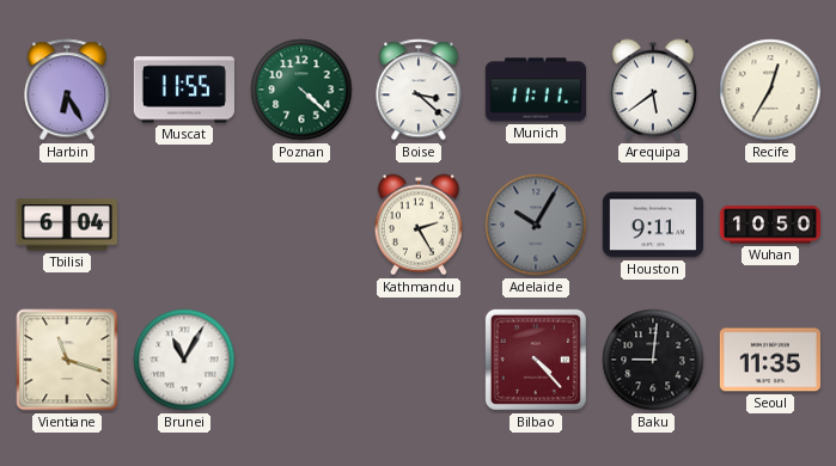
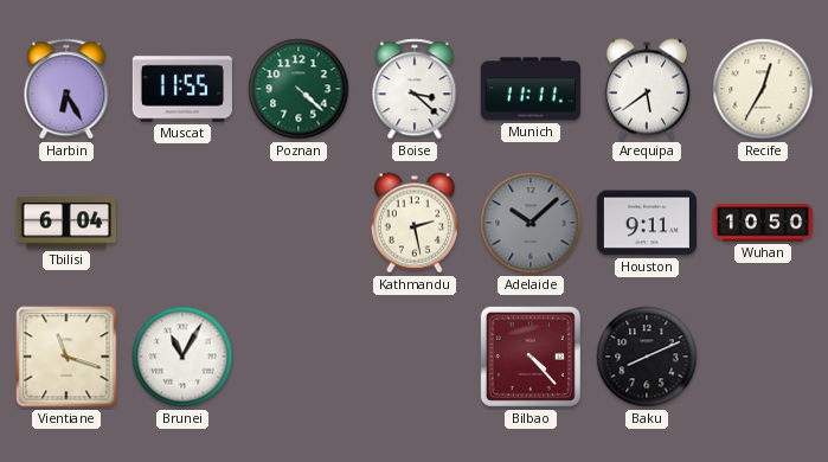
Kathmandu: 2:25 -> 2:28
Adelaide: 10:05 -> 10:08
Baku: 9:01 -> 8:11
Seoul: 11:35 -> none
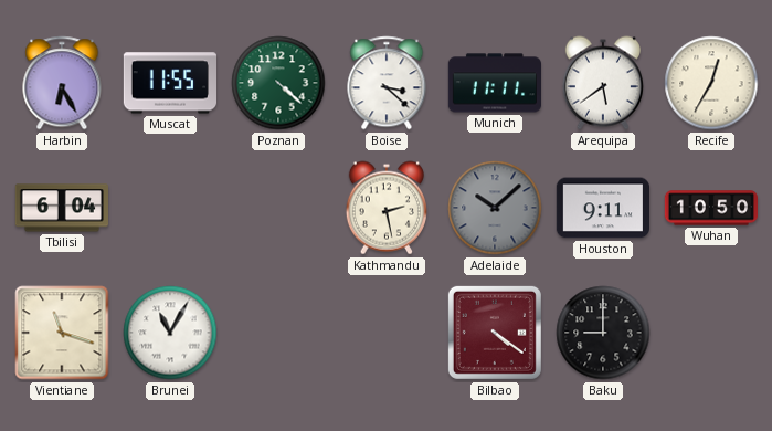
Bilbao: 4:23 -> 4:21
Baku: 8:11 -> 9:00
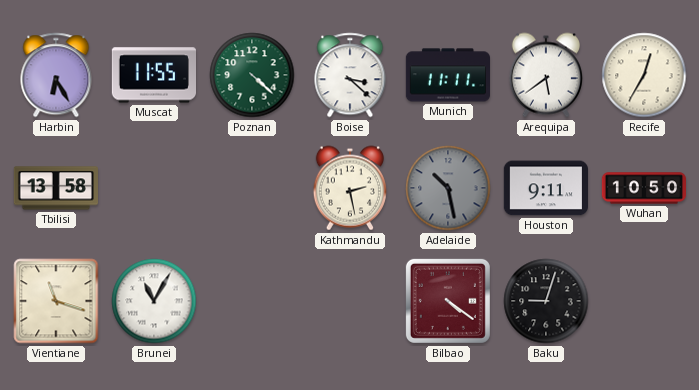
Tbilisi: 6:04 -> 13:58
Adelaide: 10:08 -> 10:28
Baku: 9:00 -> 9:03
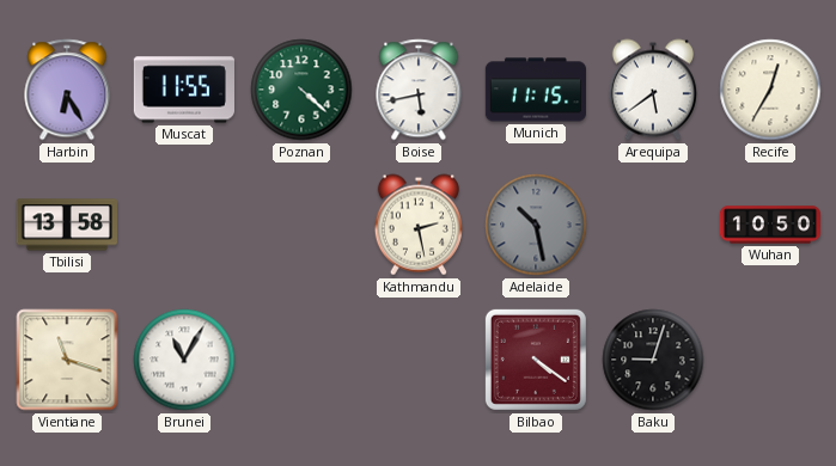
Boise: 3:22 -> 5:43
Munich: 11:11 -> 11:15
Houston: 9:11 -> none
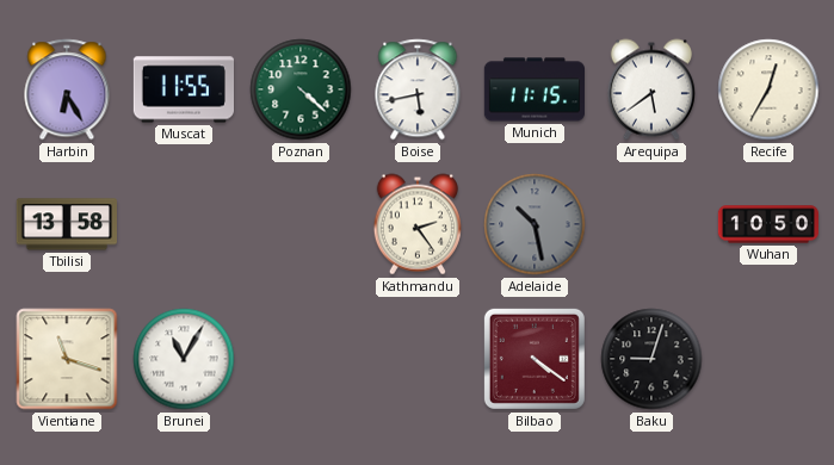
Kathmandu: 2:28 -> 2:24
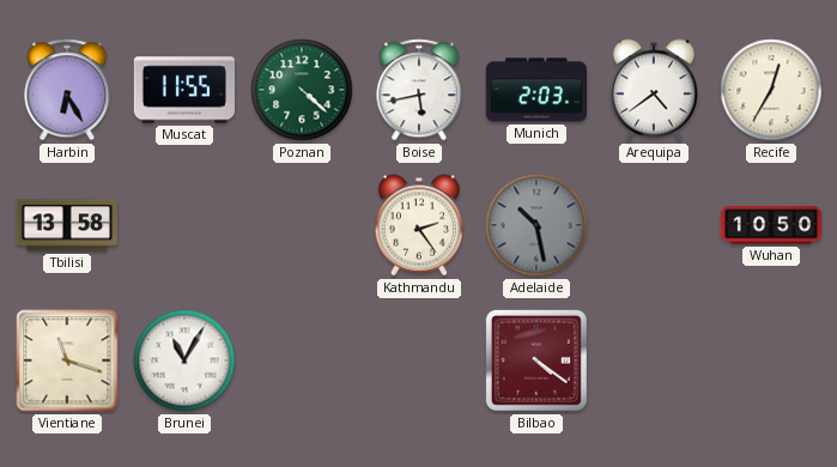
Munich: 11:15 -> 2:03
Arequipa: 5:39 -> 4:39
Baku: 9:03 -> none
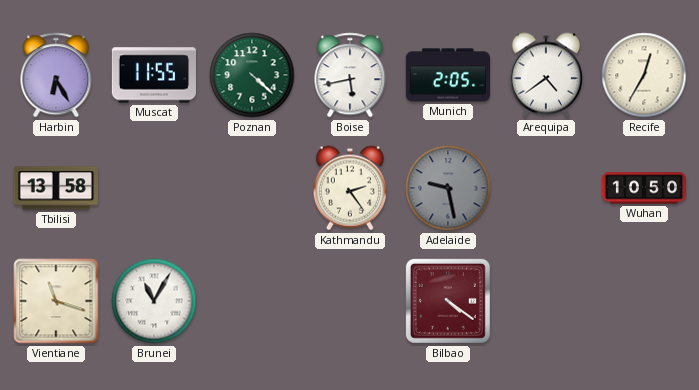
Munich: 2:03 -> 2:05
Adelaide: 10:28 -> 9:28
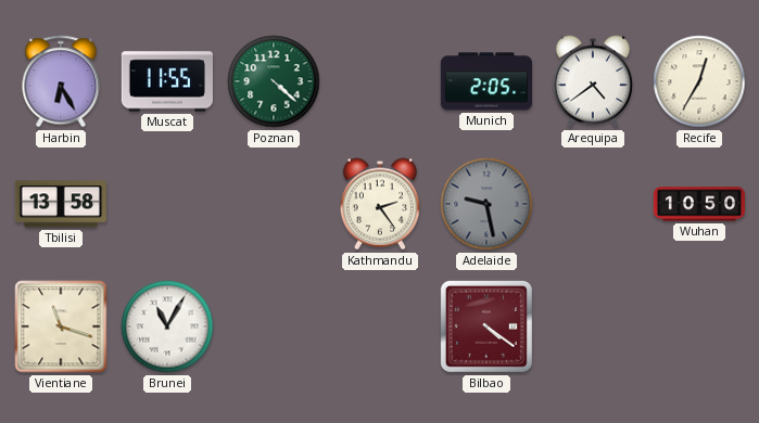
Boise: 5:43 -> none
